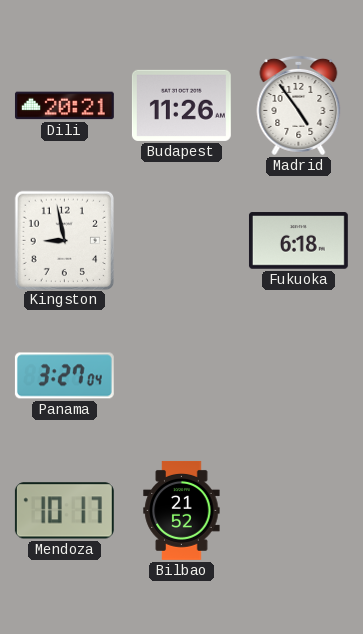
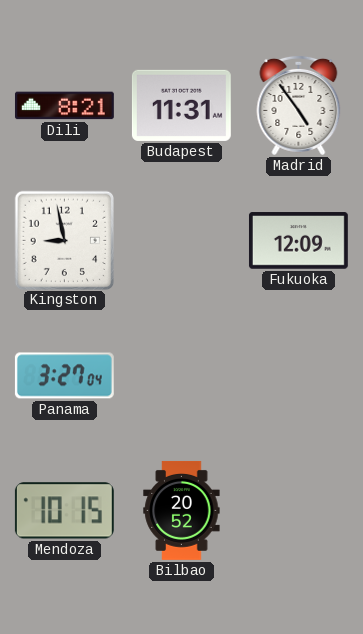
Dili: 20:21 -> 8:21
Budapest: 11:26 -> 11:31
Fukuoka: 6:18 -> 12:09
Mendoza: 10:17 -> 10:15
Bilbao: 21:52 -> 20:52
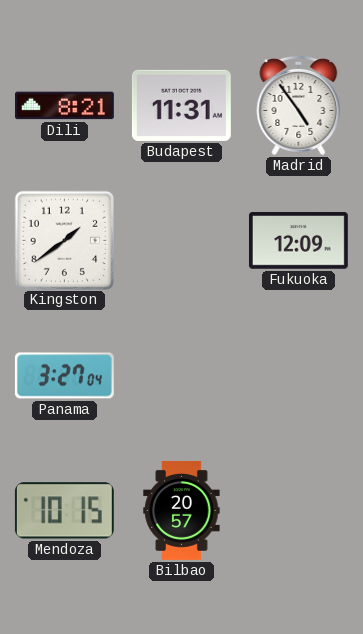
Kingston: 8:58 -> 1:39
Bilbao: 20:52 -> 20:57
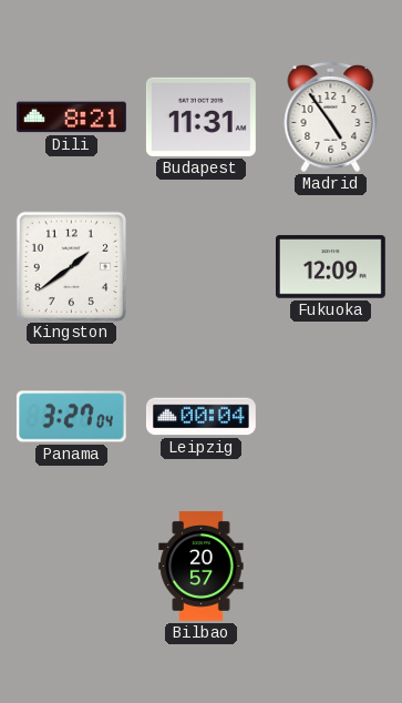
Leipzig: none -> 00:04
Mendoza: 10:15 -> none
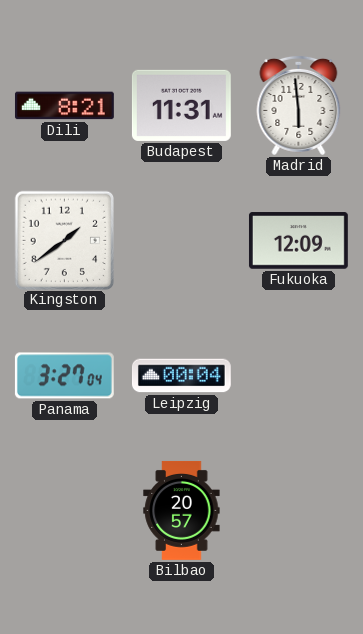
Madrid: 4:54 -> 5:59
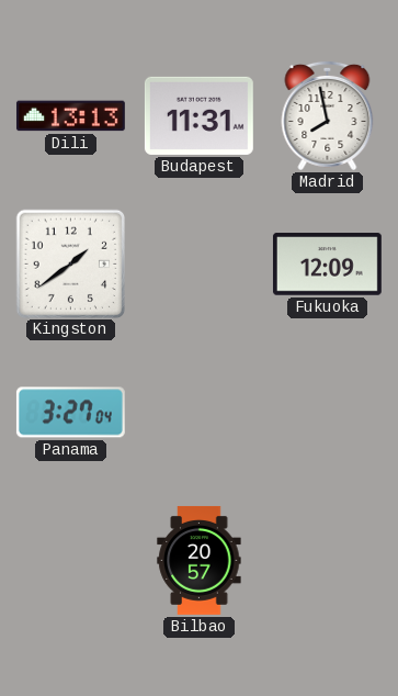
Dili: 8:21 -> 13:13
Madrid: 5:59 -> 7:58
Leipzig: 00:04 -> none
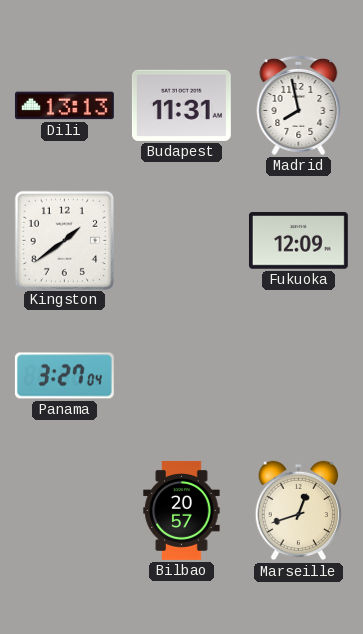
Marseille: none -> 12:42
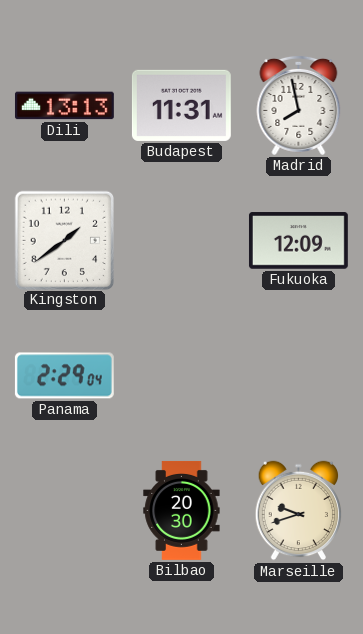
Panama: 3:27 -> 2:29
Bilbao: 20:57 -> 20:30
Marseille: 12:42 -> 9:42
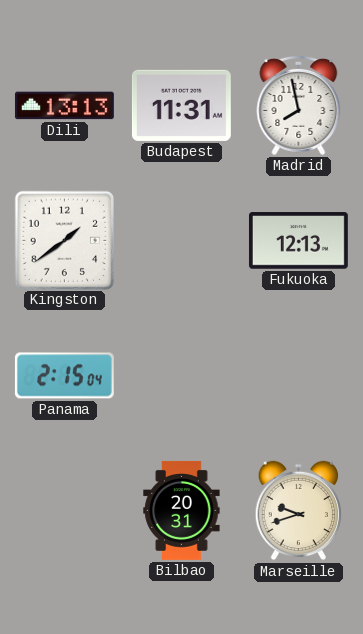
Fukuoka: 12:09 -> 12:13
Panama: 2:29 -> 2:15
Bilbao: 20:30 -> 20:31
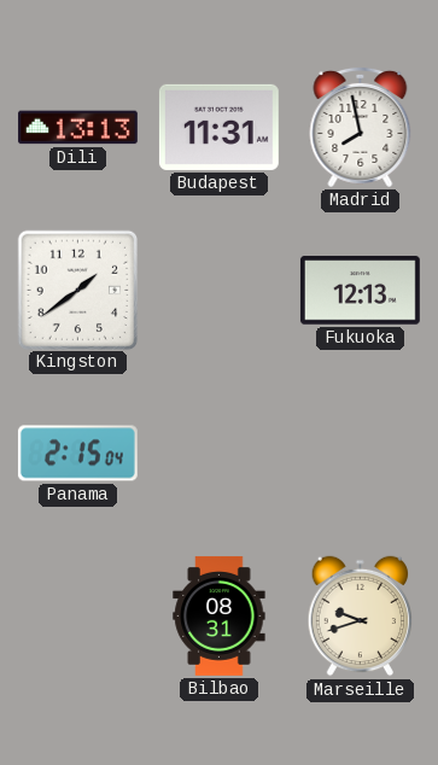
Bilbao: 20:31 -> 08:31
